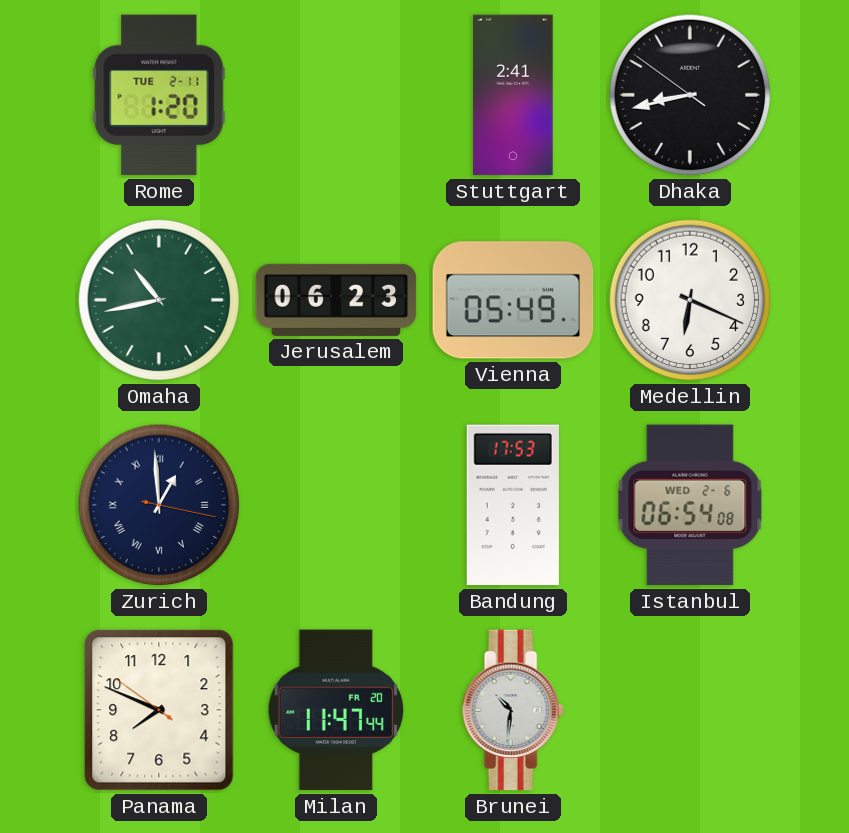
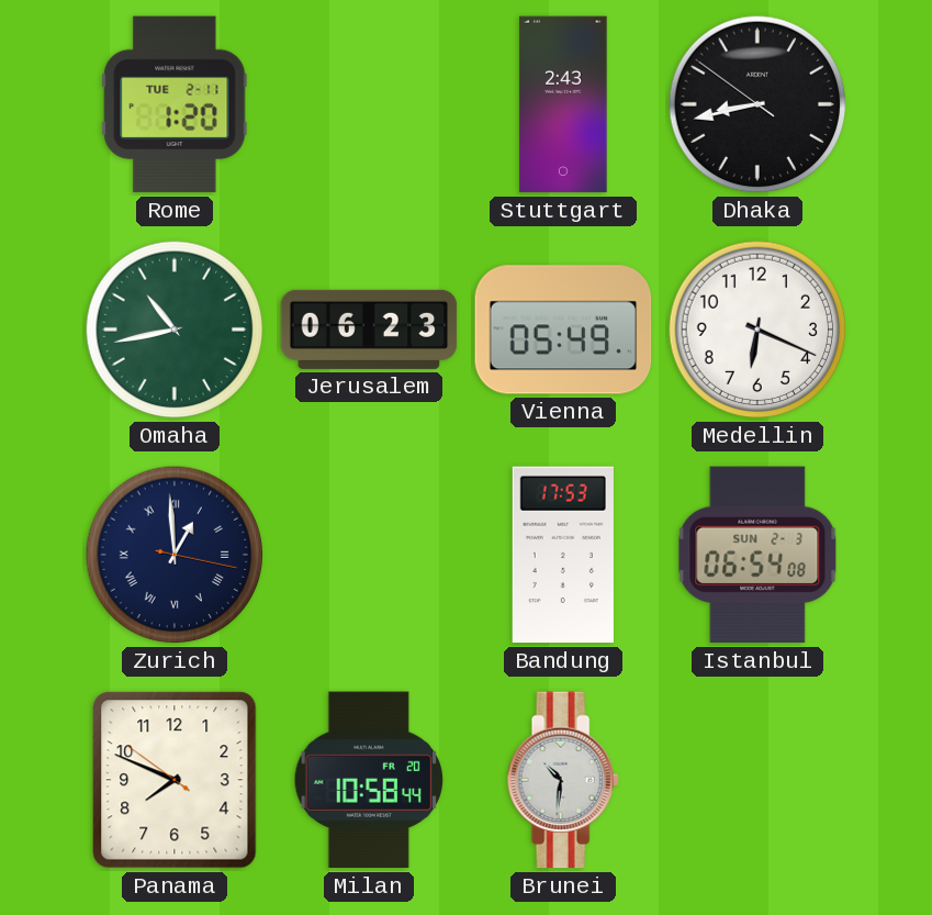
Stuttgart: 2:41 -> 2:43
Istanbul date: WED 2-6 -> SUN 2-3
Milan: 11:47 -> 10:58
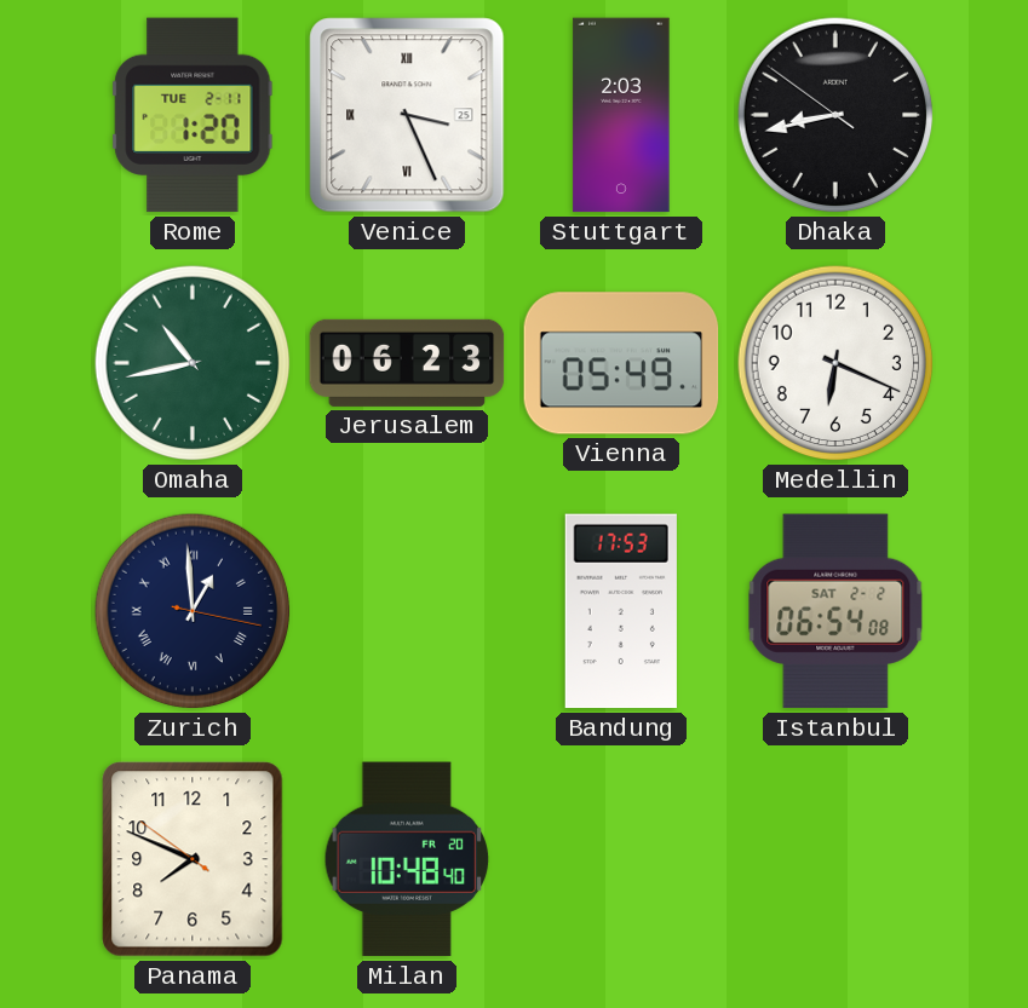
Venice: none -> 3:26
Stuttgart: 2:43 -> 2:03
Istanbul date: SUN 2-3 -> SAT 2-2
Milan: 10:58 -> 10:48
Brunei: 10:31 -> none
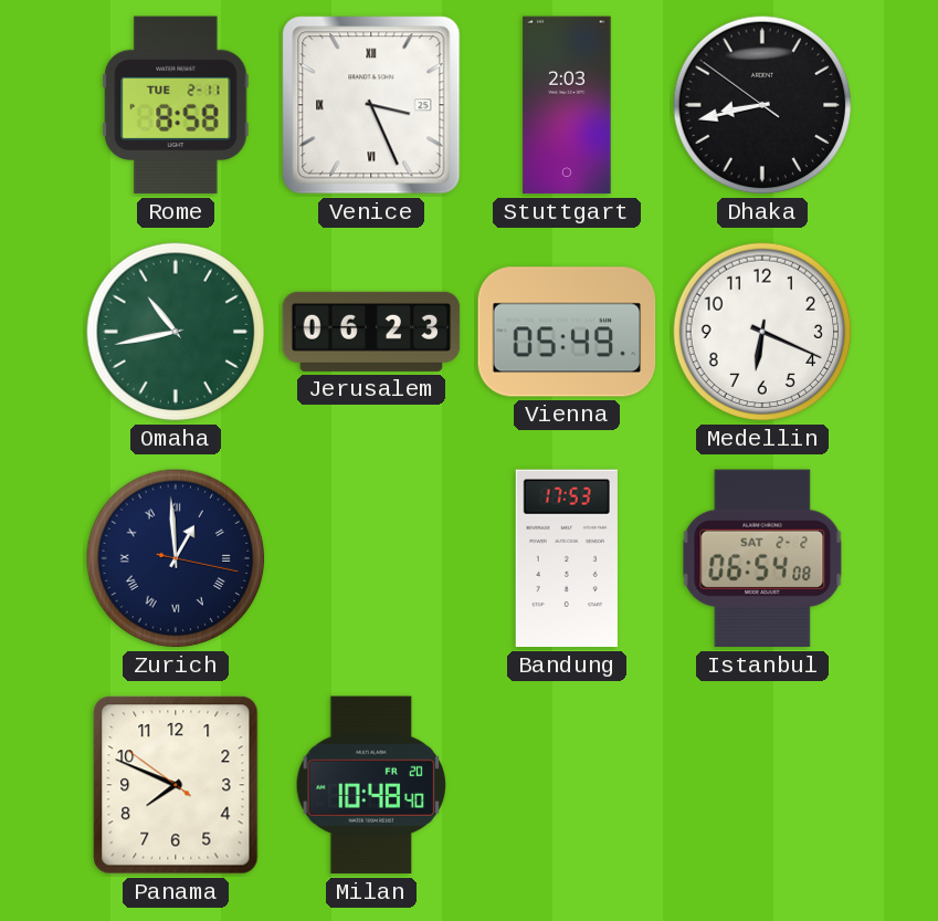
Rome: 1:20 -> 8:58
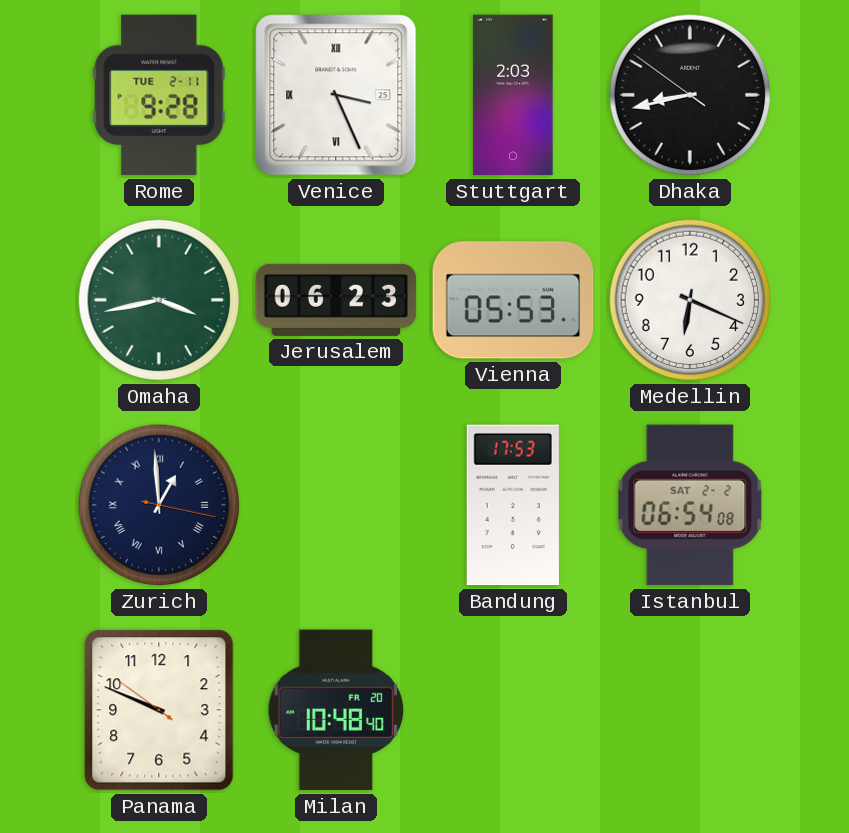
Rome: 8:58 -> 9:28
Omaha: 10:43 -> 3:43
Vienna: 05:49 -> 05:53
Panama: 7:48 -> 9:48
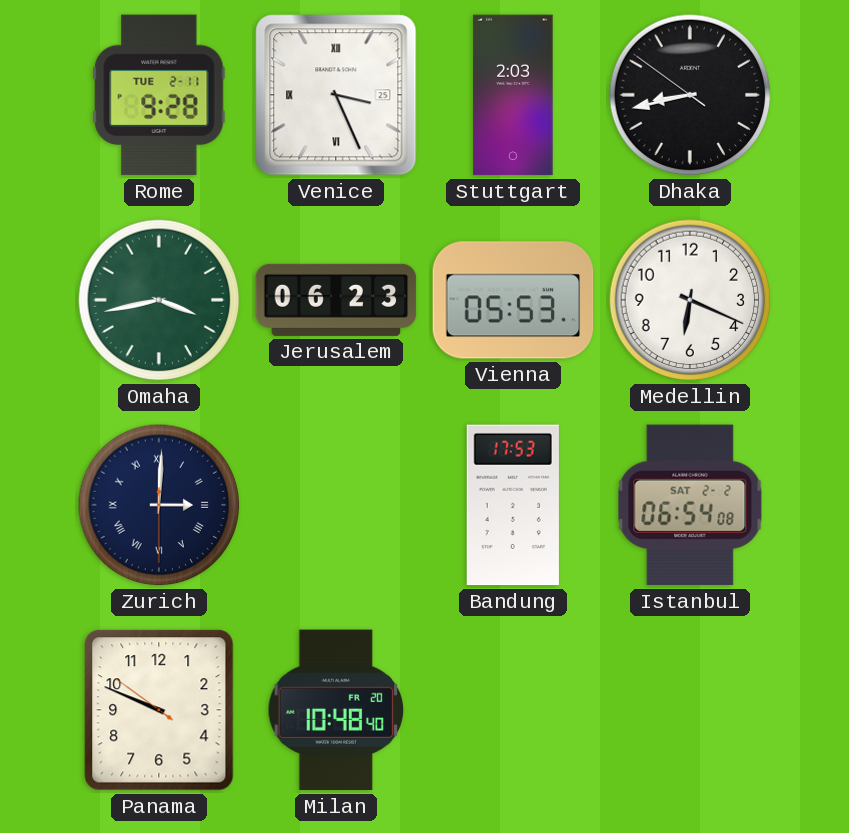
Zurich: 12:59 -> 3:00
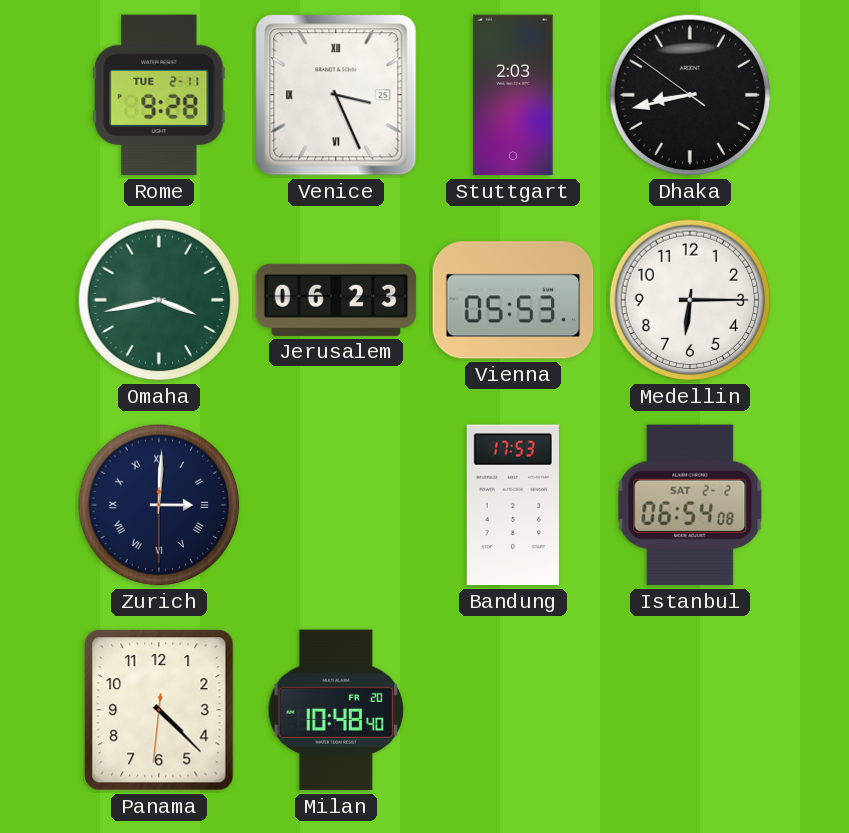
Medellin: 6:19 -> 6:15
Panama: 9:48 -> 4:22
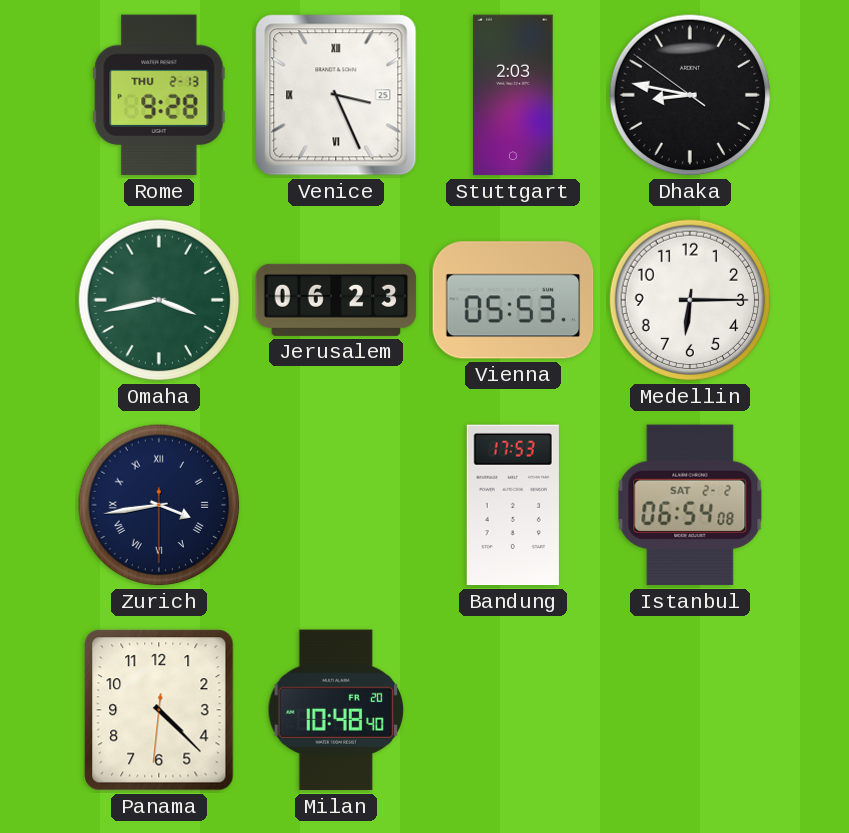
Rome date: TUE 2-11 -> THU 2-13
Dhaka: 8:42 -> 8:46
Zurich: 3:00 -> 3:43
